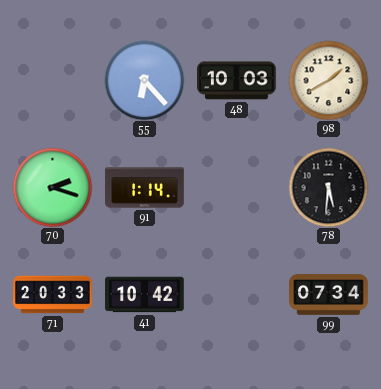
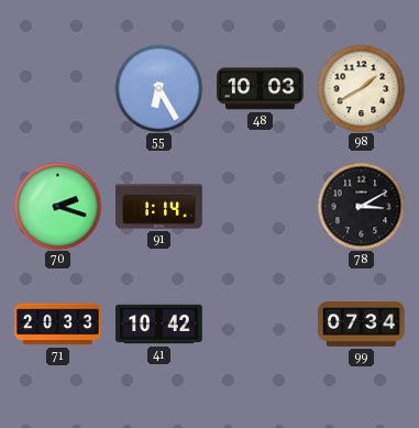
55: 6:23 -> 6:25
78: 5:31 -> 3:10
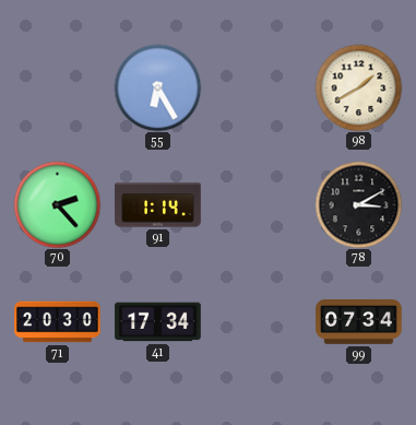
48: 10:03 -> none
70: 2:18 -> 2:23
71: 20:33 -> 20:30
41: 10:42 -> 17:34
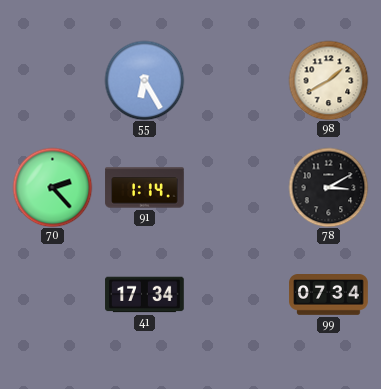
71: 20:30 -> none
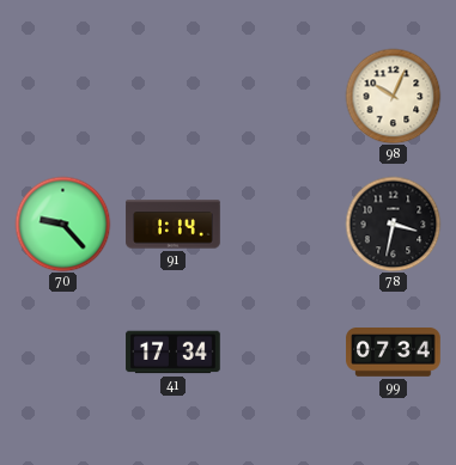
55: 6:25 -> none
98: 1:40 -> 10:04
70: 2:23 -> 9:23
78: 3:10 -> 3:32
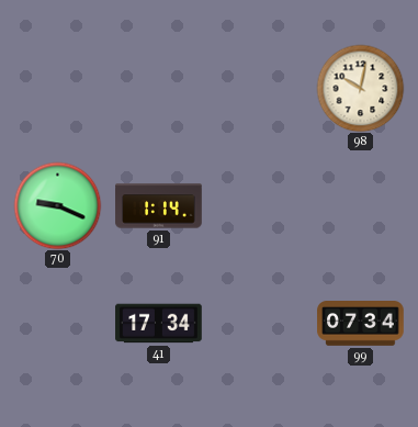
98: 10:04 -> 10:02
70: 9:23 -> 9:19
78: 3:32 -> none
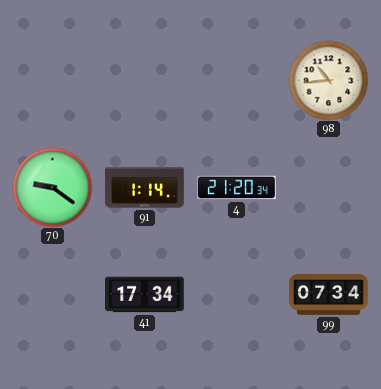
98: 10:02 -> 10:44
70: 9:19 -> 9:21
4: none -> 21:20
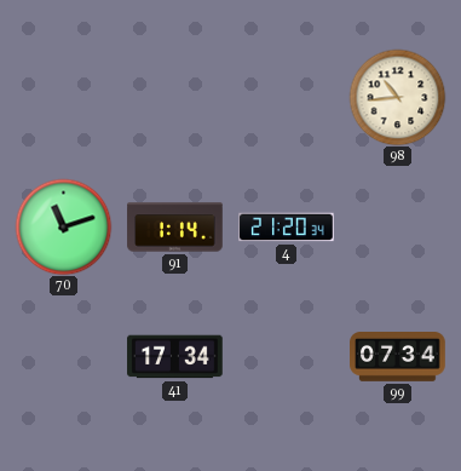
70: 9:21 -> 11:12
